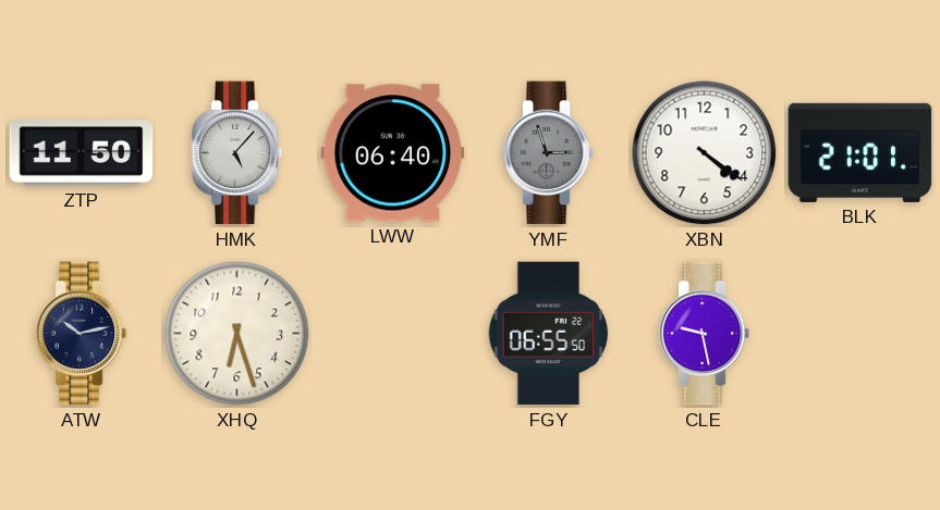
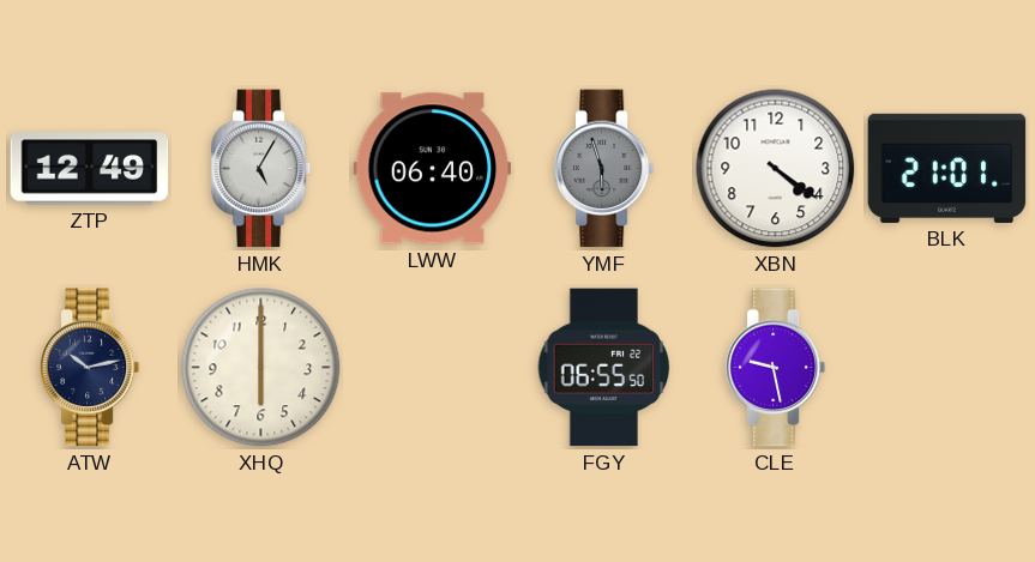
ZTP: 11:50 -> 12:49
HMK: 5:07 -> 5:05
YMF: 2:57 -> 5:57
XHQ: 6:27 -> 6:00
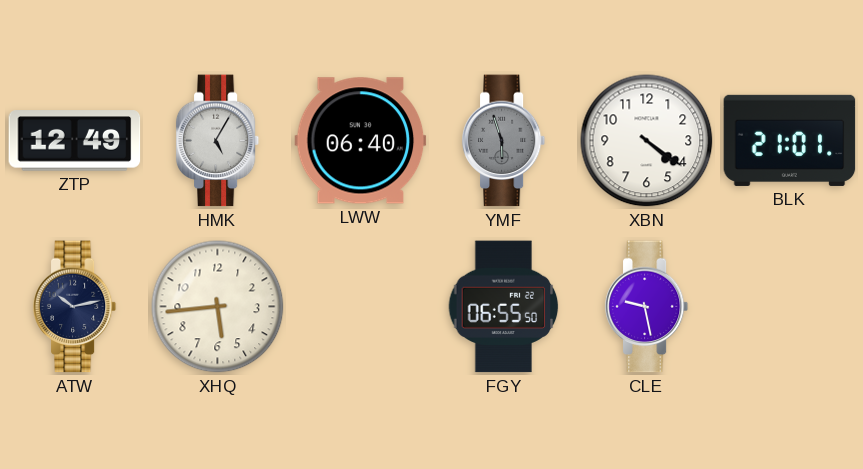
XHQ: 6:00 -> 5:44
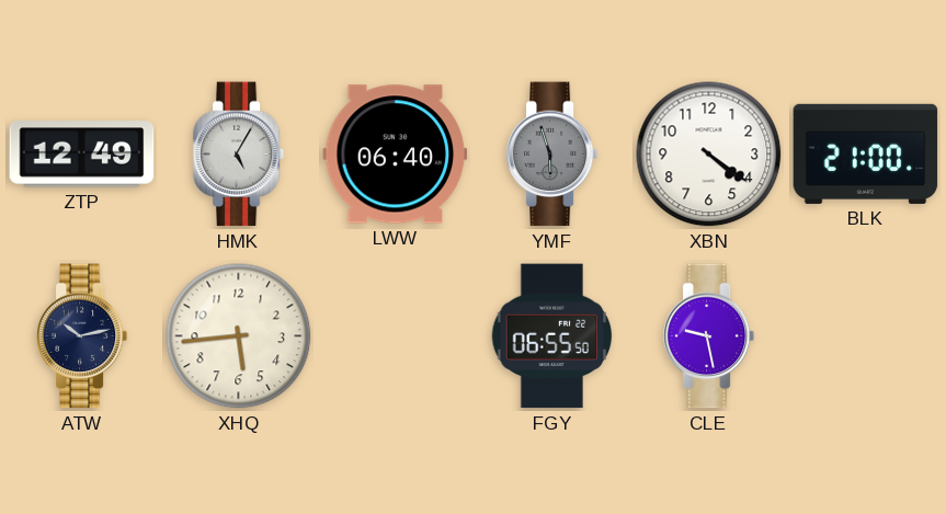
BLK: 21:01 -> 21:00
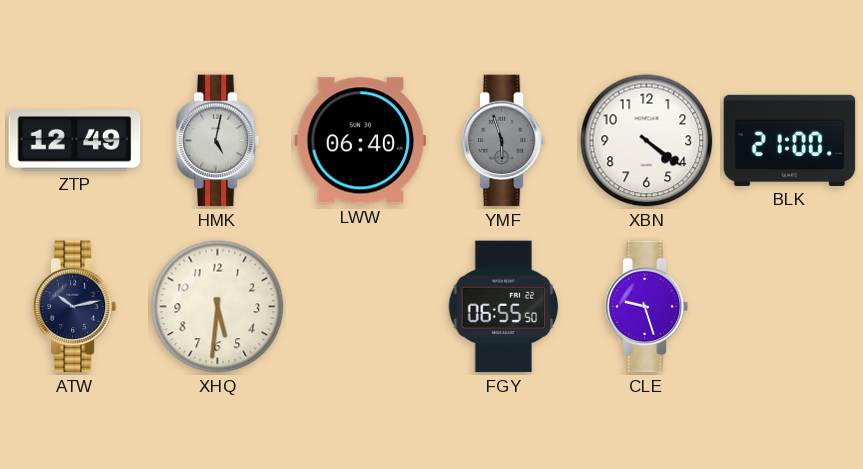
HMK: 5:05 -> 5:02
XHQ: 5:44 -> 5:31
CLE: 9:28 -> 9:27
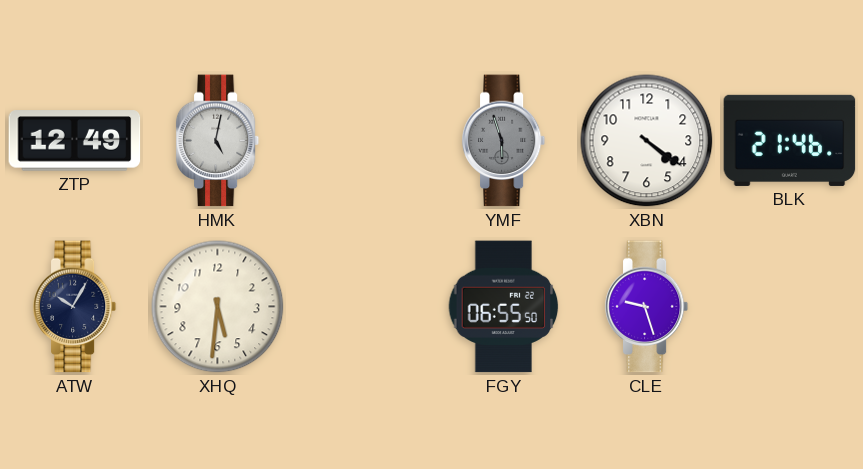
LWW: 06:40 -> none
BLK: 21:00 -> 21:46
ATW: 10:13 -> 10:05
